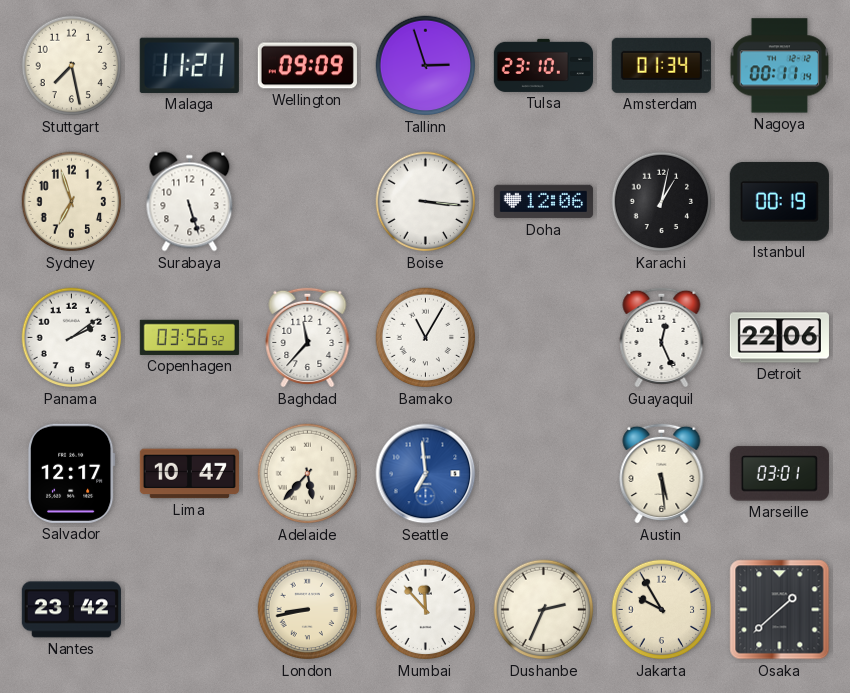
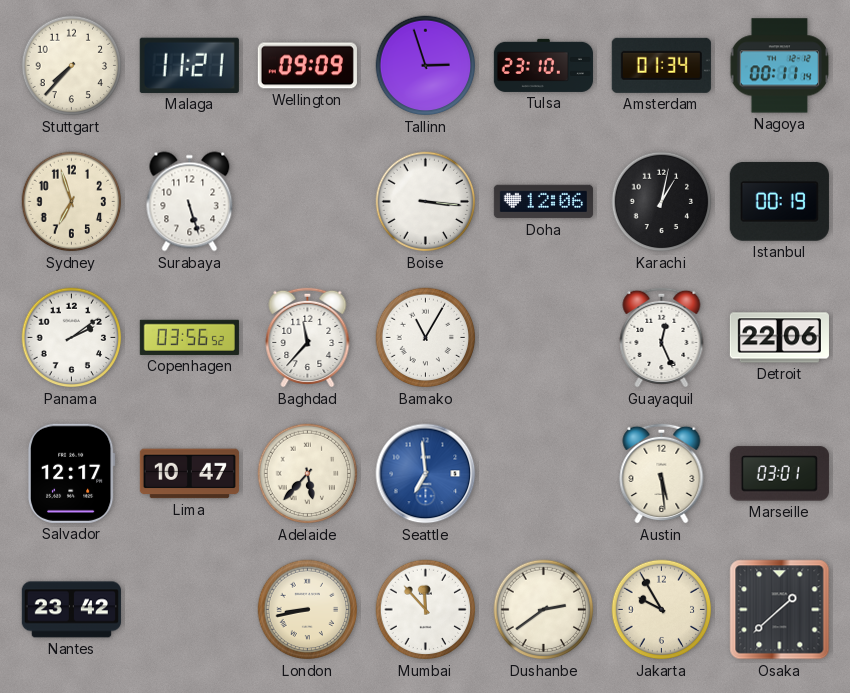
Stuttgart: 7:28 -> 7:37
Dushanbe: 2:34 -> 2:39
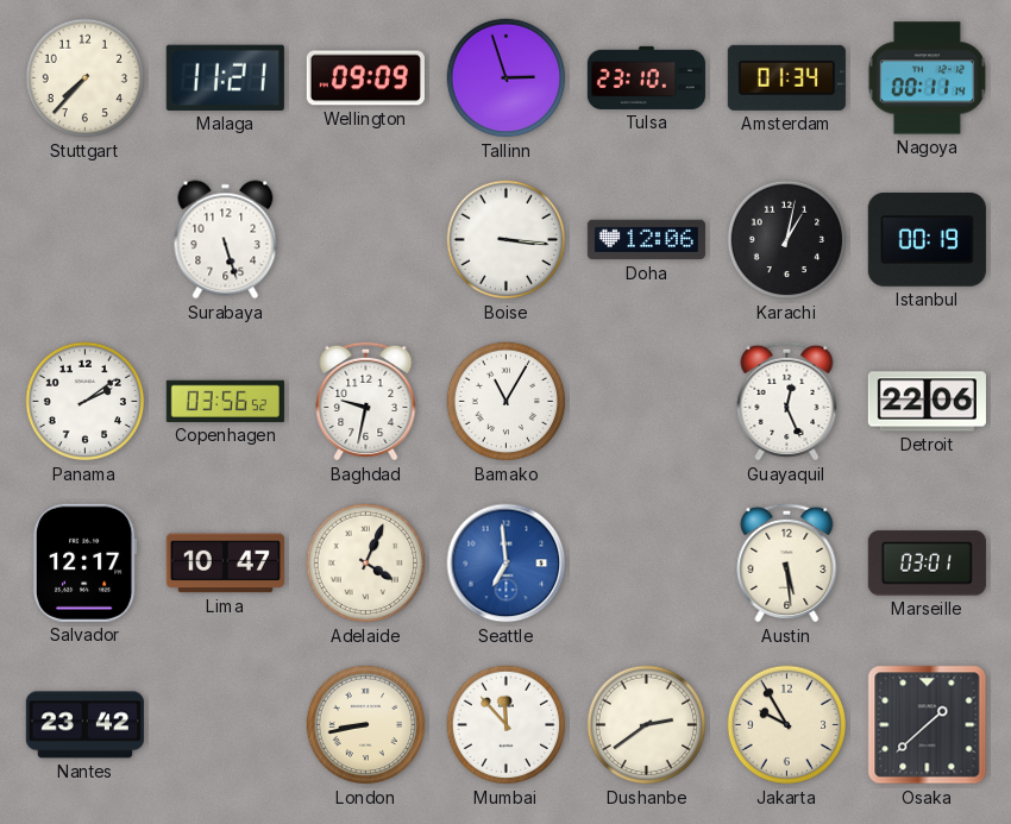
Sydney: 6:57 -> none
Baghdad: 11:37 -> 9:32
Adelaide: 5:37 -> 4:04
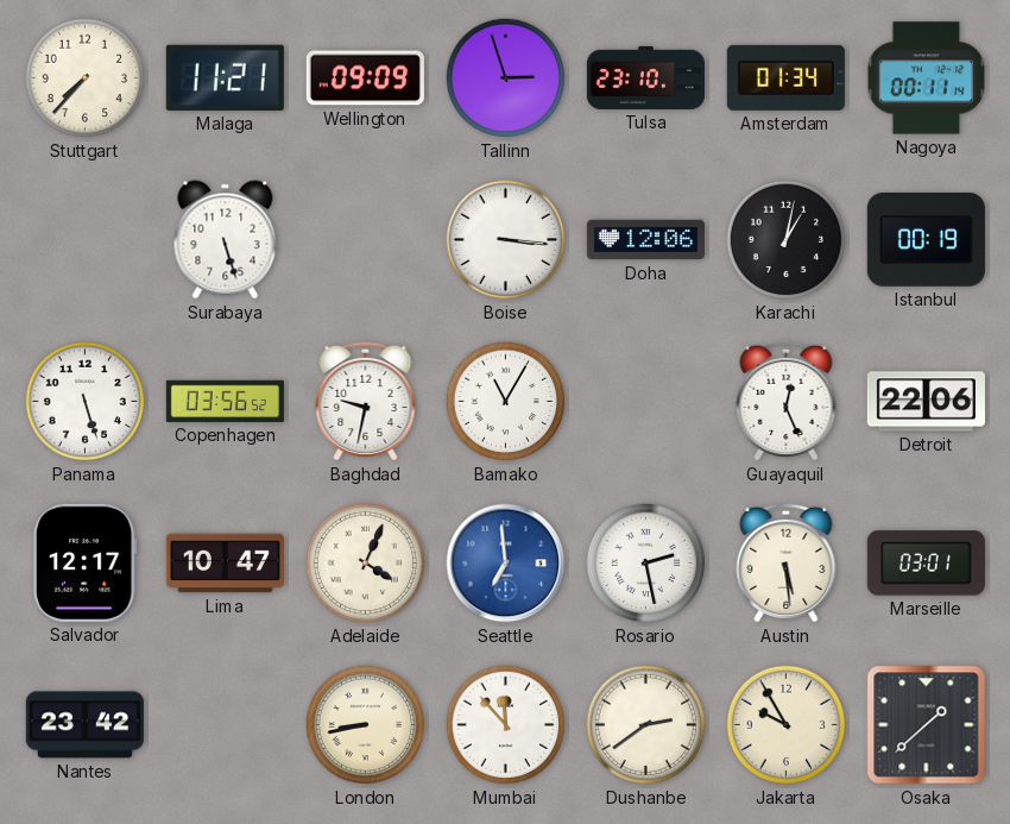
Panama: 2:09 -> 5:27
Rosario: none -> 2:28
